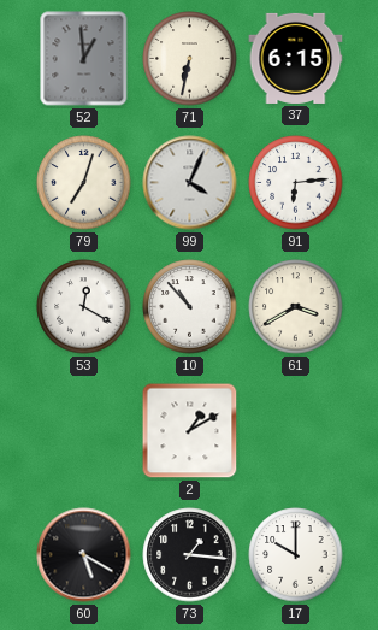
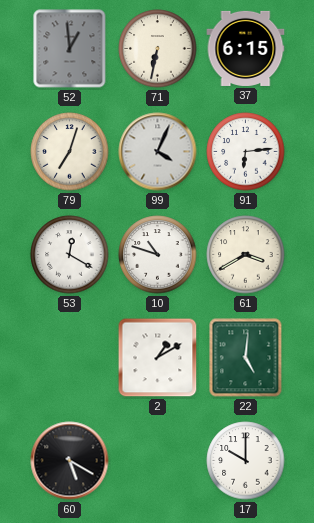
10: 10:53 -> 10:48
22: none -> 5:01
73: 1:16 -> none
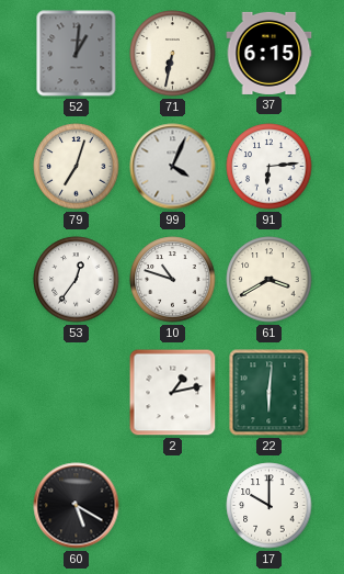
52: 12:59 -> 1:01
53: 12:20 -> 12:36
2: 1:10 -> 1:13
22: 5:01 -> 6:01
